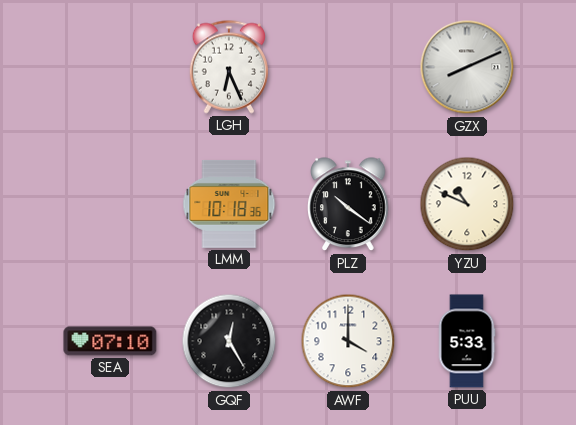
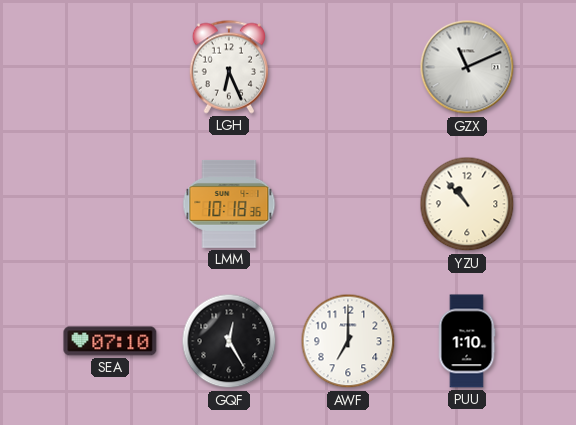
GZX: 8:11 -> 11:11
PLZ: 10:21 -> none
YZU: 10:49 -> 10:53
AWF: 4:00 -> 7:00
PUU: 5:33 -> 1:10
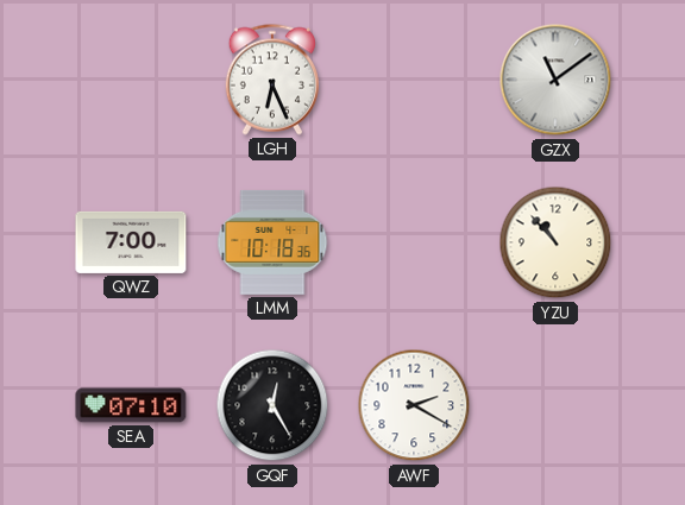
GZX: 11:11 -> 11:09
QWZ: none -> 7:00
AWF: 7:00 -> 2:20
PUU: 1:10 -> none
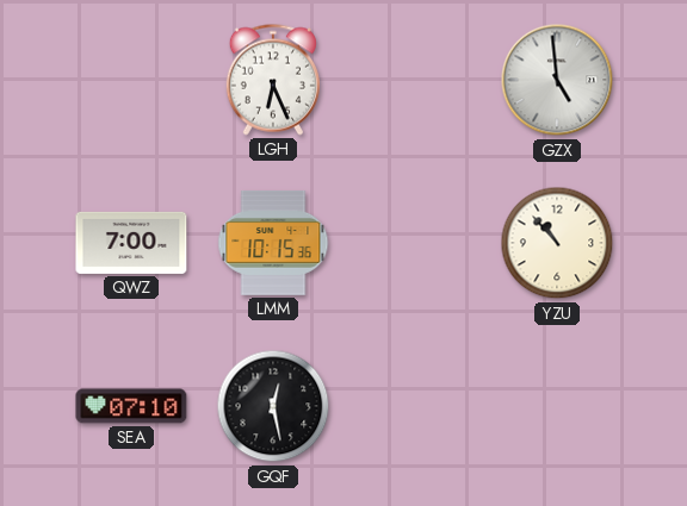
GZX: 11:09 -> 4:59
LMM: 10:18 -> 10:15
GQF: 12:25 -> 12:28
AWF: 2:20 -> none
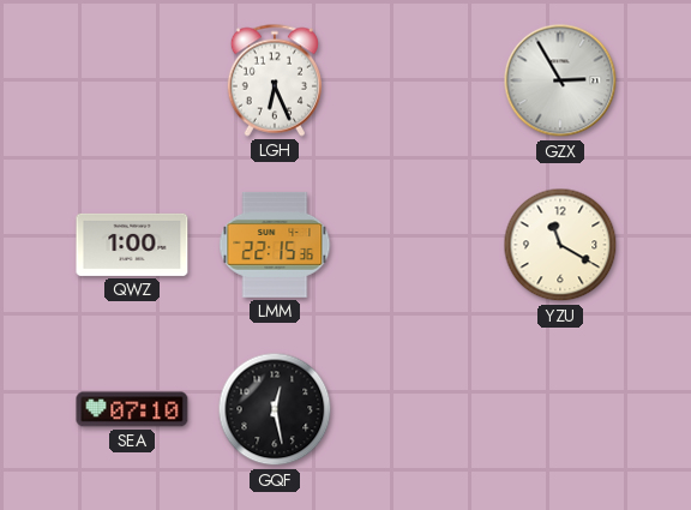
GZX: 4:59 -> 2:55
QWZ: 7:00 -> 1:00
LMM: 10:15 -> 22:15
YZU: 10:53 -> 11:20
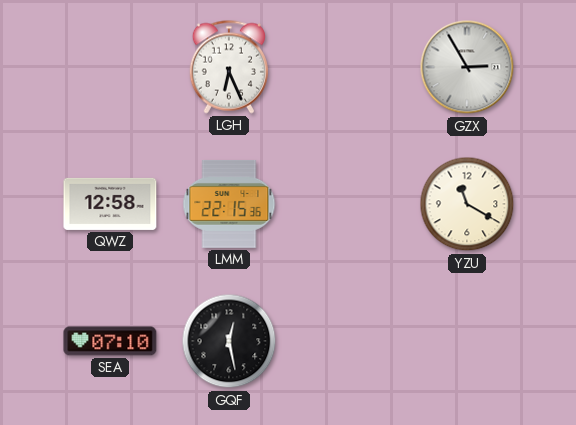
QWZ: 1:00 -> 12:58
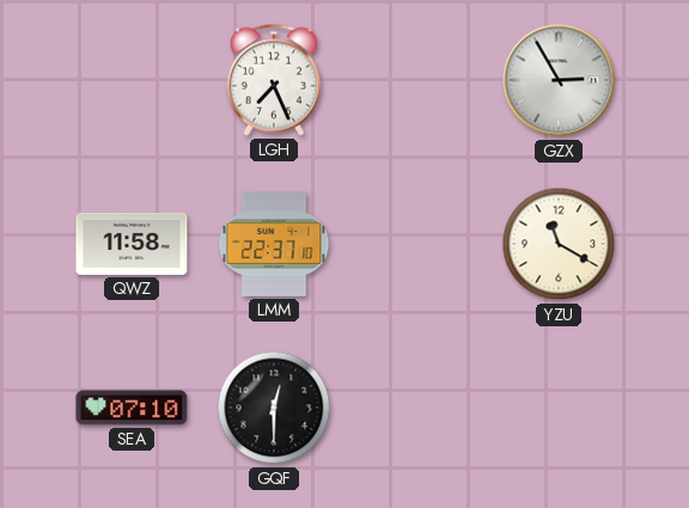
LGH: 6:26 -> 7:26
QWZ: 12:58 -> 11:58
LMM: 22:15 -> 22:37
GQF: 12:28 -> 12:30
